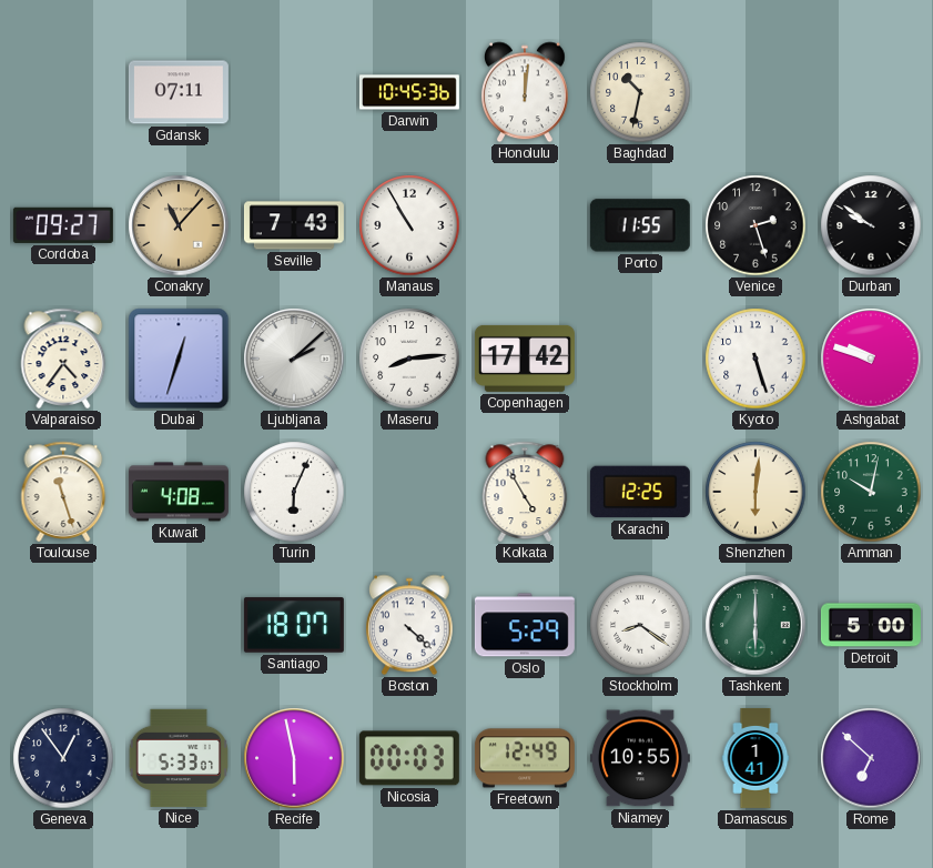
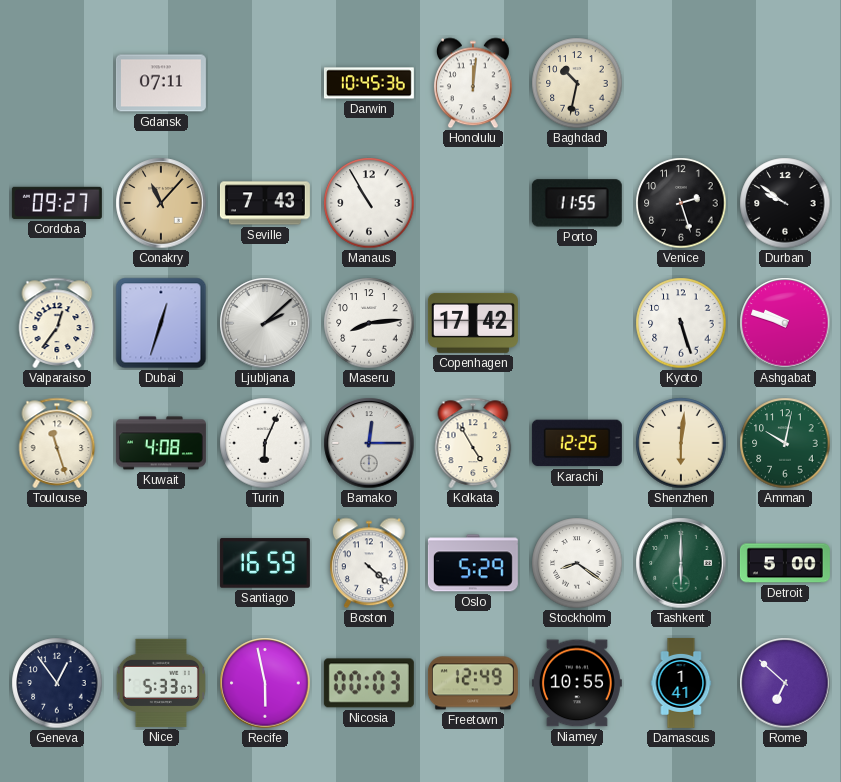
Valparaiso: 4:36 -> 12:36
Bamako: none -> 12:15
Santiago: 18:07 -> 16:59
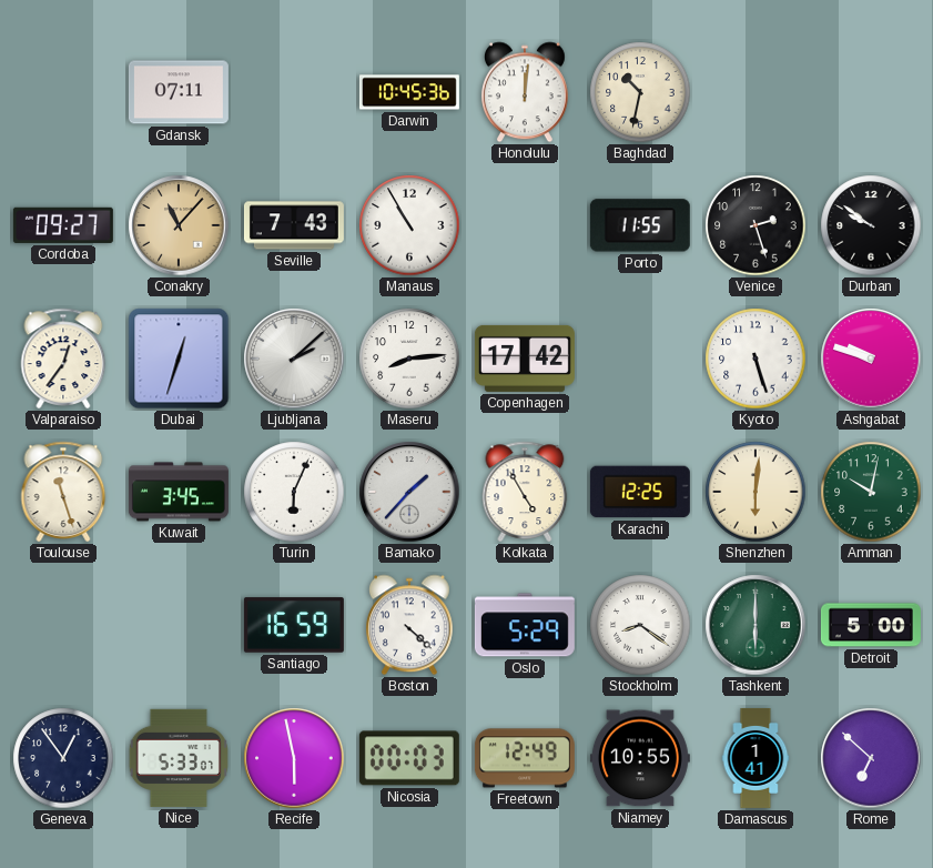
Kuwait: 4:08 -> 3:45
Bamako: 12:15 -> 1:37
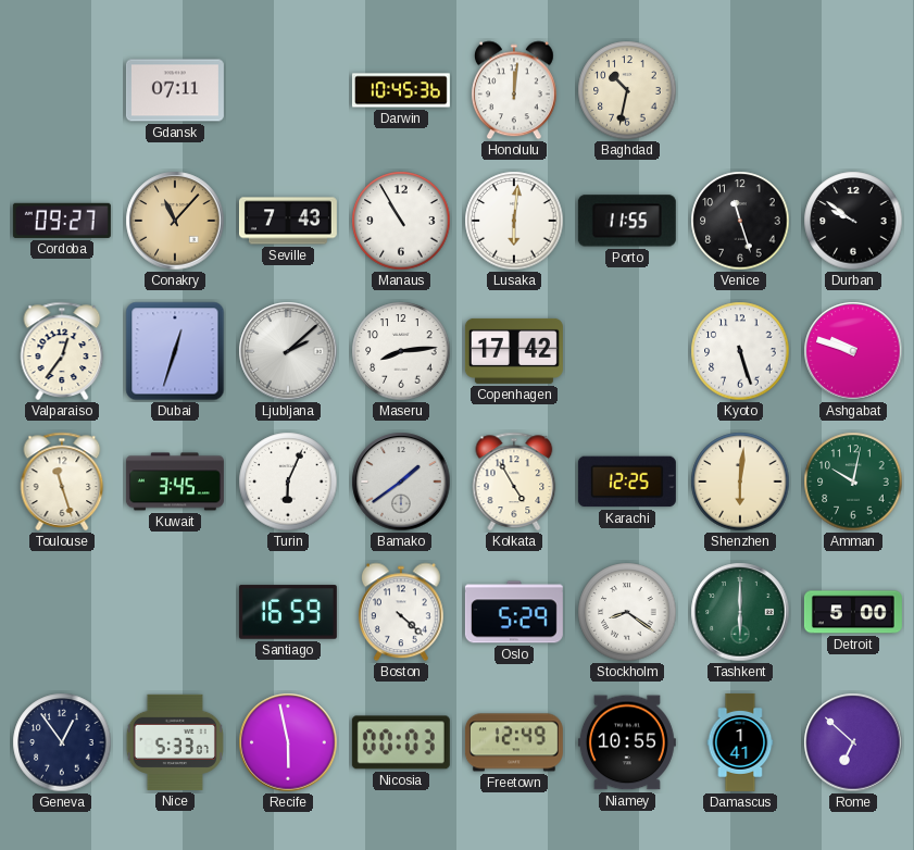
Lusaka: none -> 6:01
Venice: 2:27 -> 11:27
Bamako: 1:37 -> 1:39
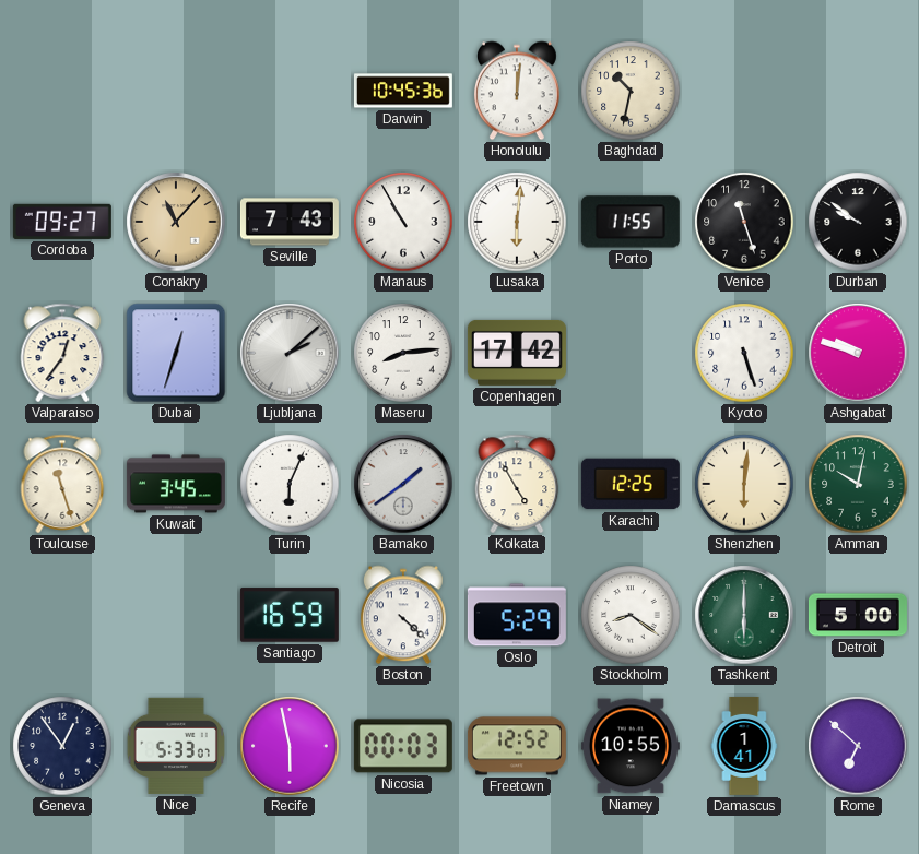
Gdansk: 07:11 -> none
Freetown: 12:49 -> 12:52
